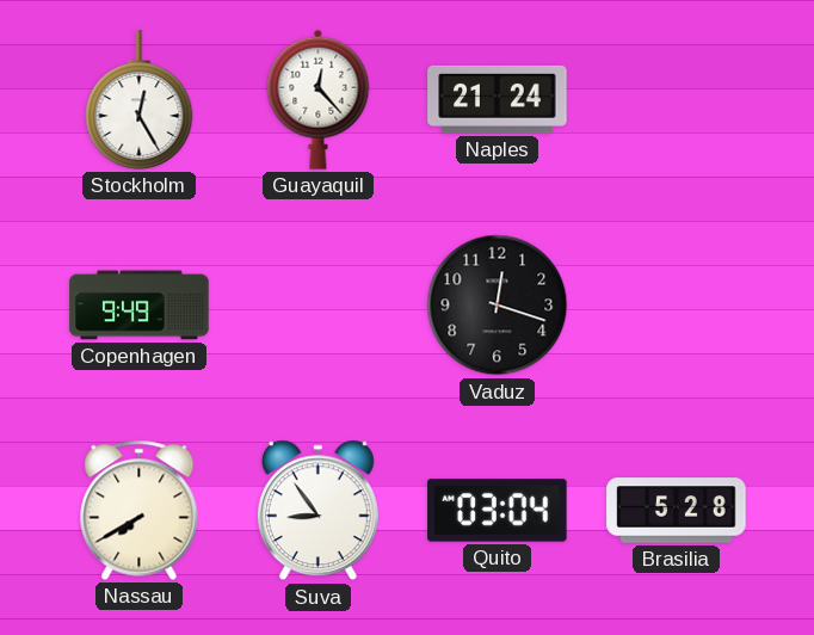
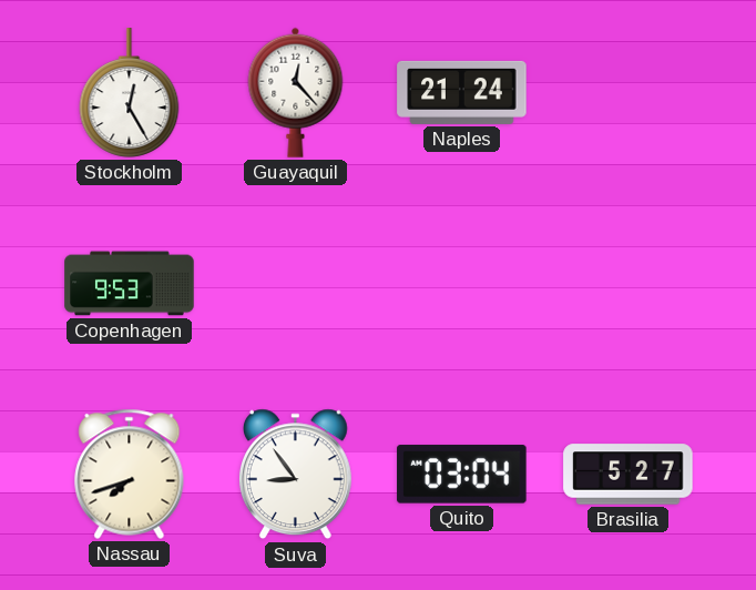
Copenhagen: 9:49 -> 9:53
Vaduz: 12:18 -> none
Nassau: 7:40 -> 7:42
Brasilia: 5:28 -> 5:27
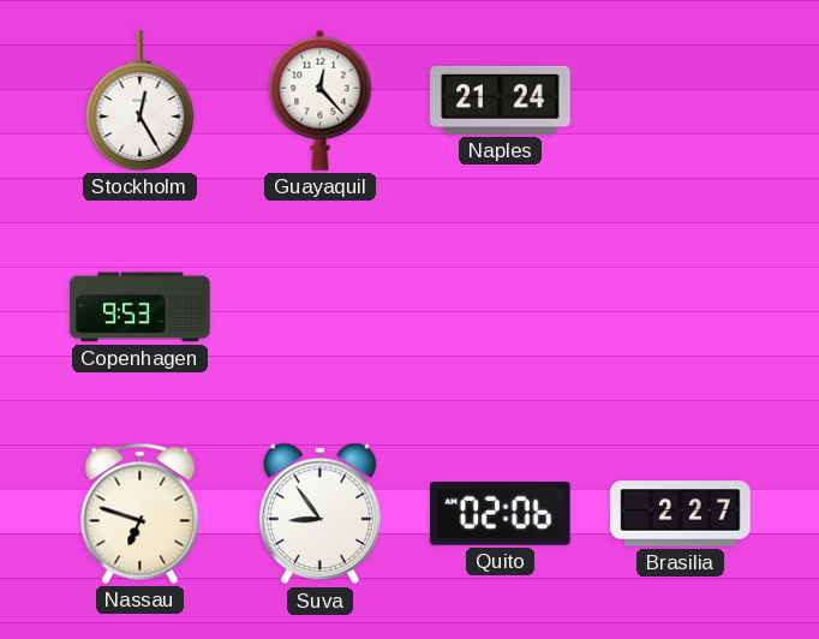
Nassau: 7:42 -> 6:48
Quito: 03:04 -> 02:06
Brasilia: 5:27 -> 2:27
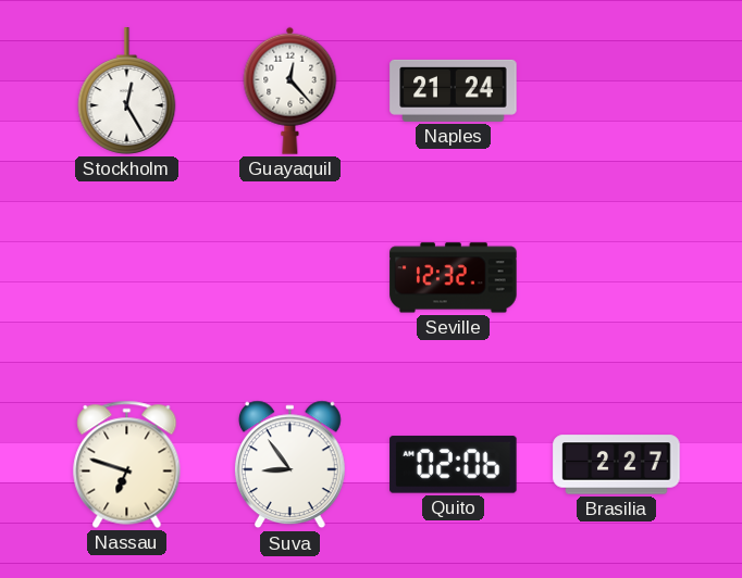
Copenhagen: 9:53 -> none
Seville: none -> 12:32
